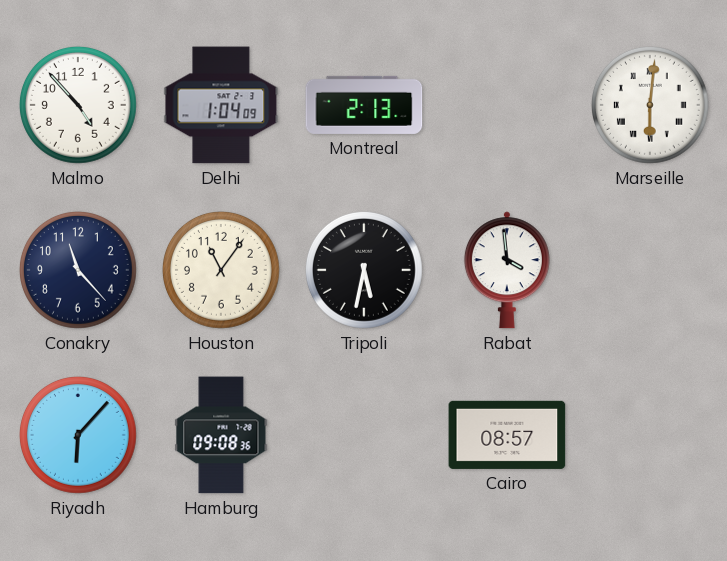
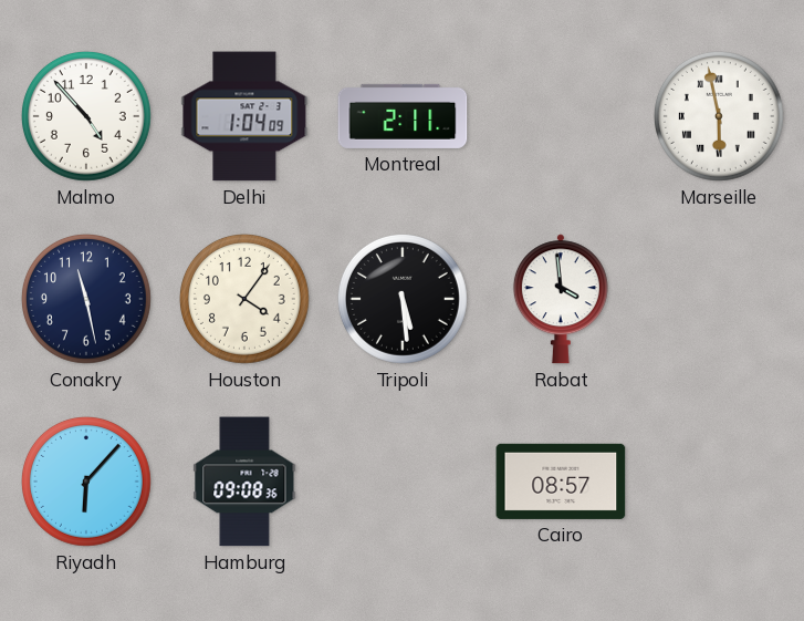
Montreal: 2:13 -> 2:11
Marseille: 6:01 -> 5:58
Conakry: 11:23 -> 11:28
Houston: 11:06 -> 4:06
Tripoli: 5:32 -> 5:29
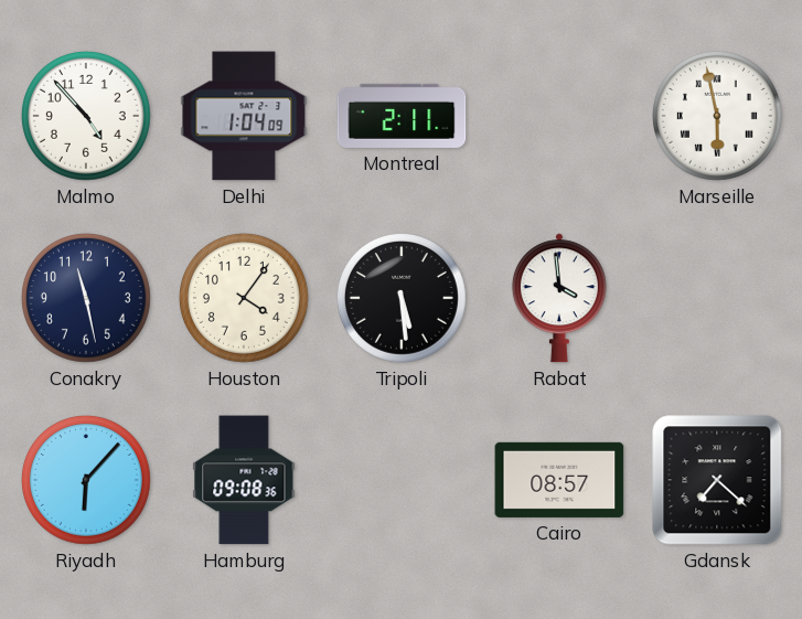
Gdansk: none -> 7:22
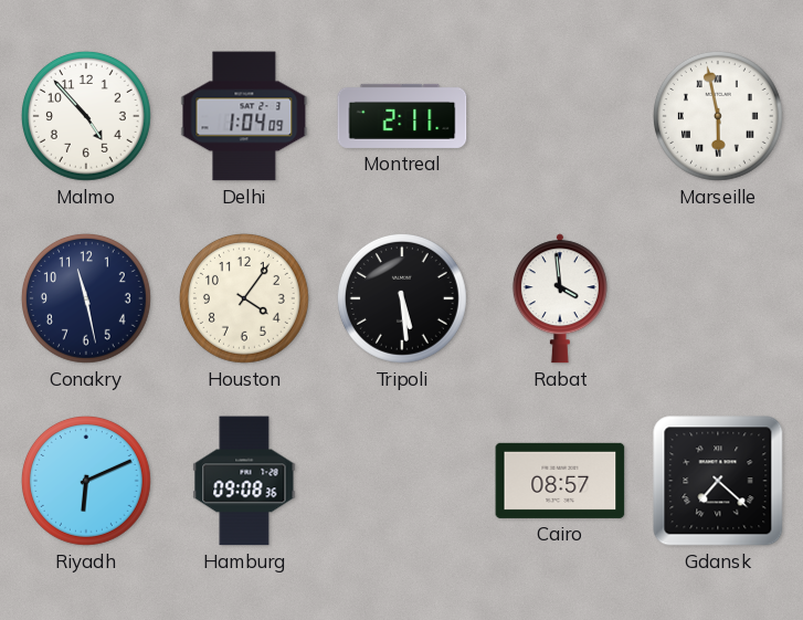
Riyadh: 6:07 -> 6:11
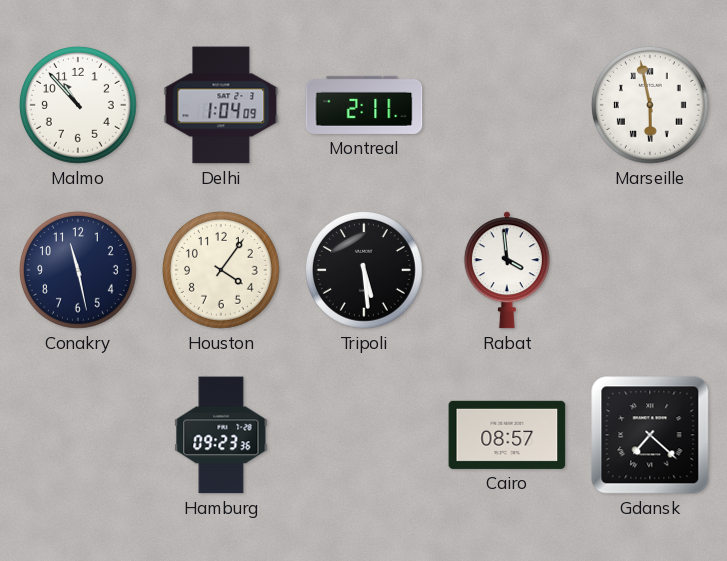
Malmo: 4:53 -> 10:53
Riyadh: 6:11 -> none
Hamburg: 09:08 -> 09:23
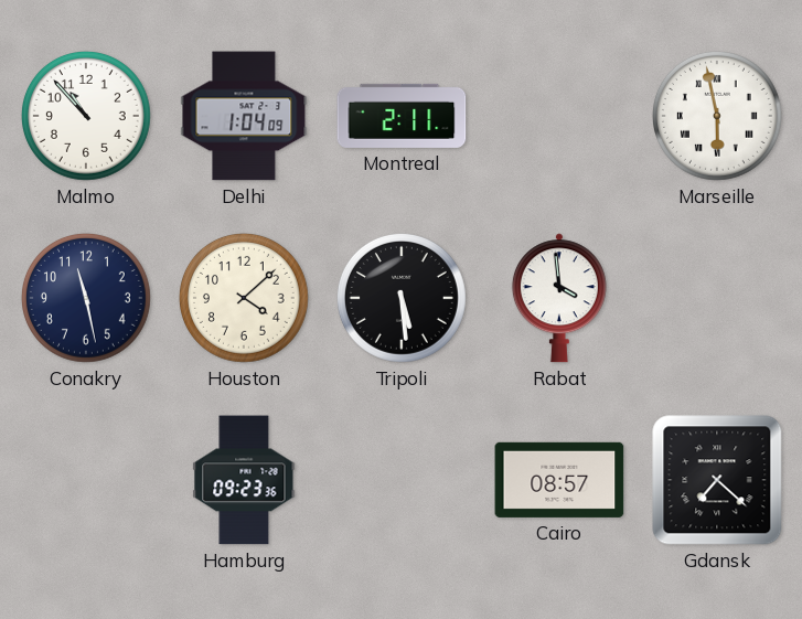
Houston: 4:06 -> 4:08
